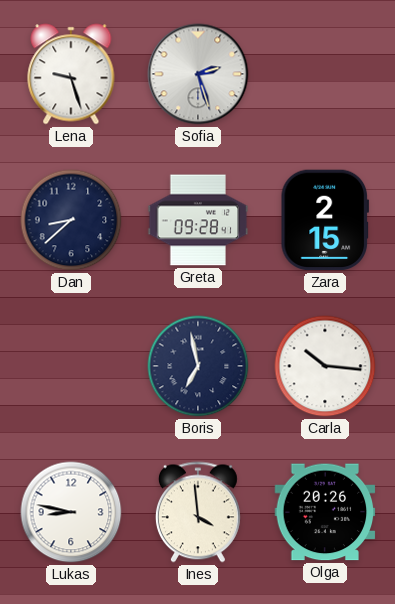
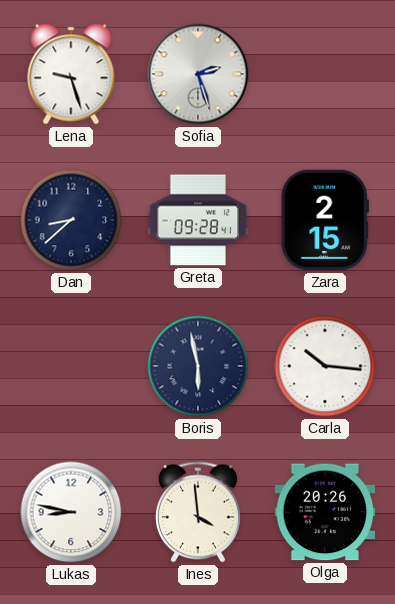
Boris: 6:58 -> 5:58
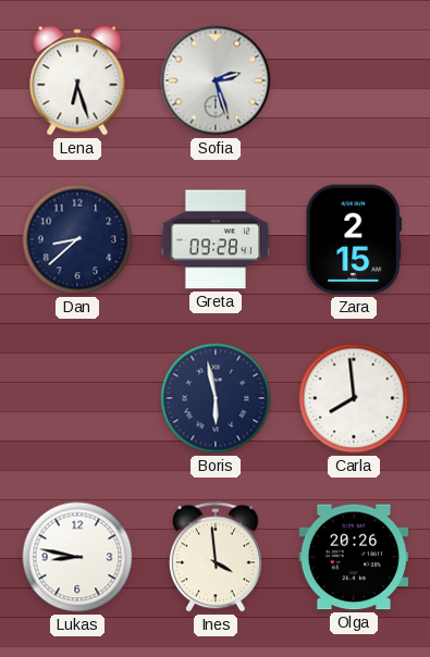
Lena: 9:27 -> 6:27
Carla: 10:16 -> 7:59
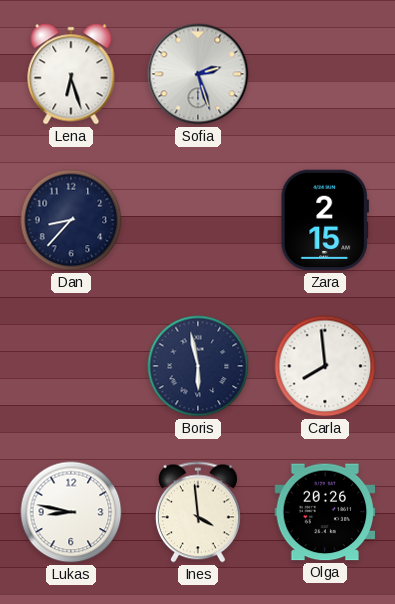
Dan: 8:38 -> 8:37
Greta: 09:28 -> none
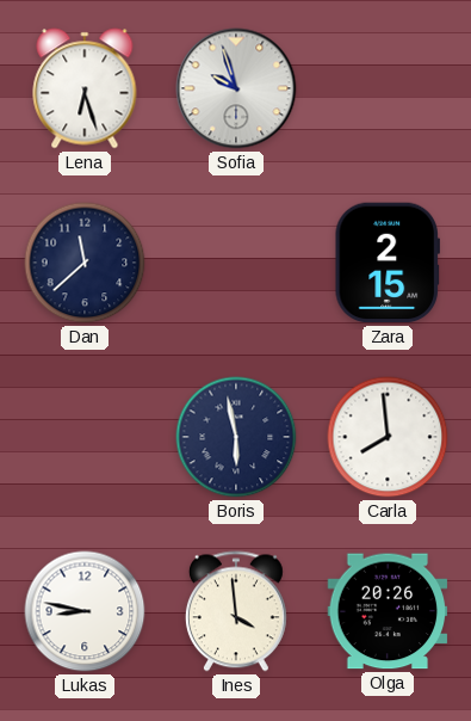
Sofia: 2:27 -> 9:57
Dan: 8:37 -> 11:38
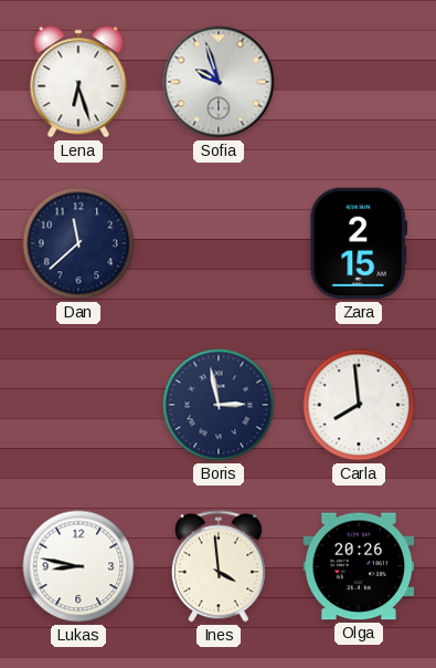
Boris: 5:58 -> 2:58
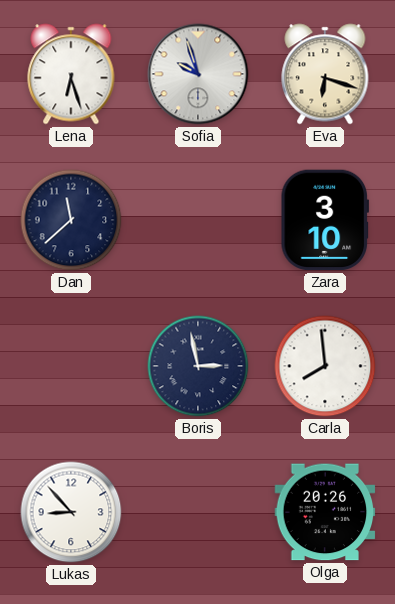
Eva: none -> 6:18
Zara: 2:15 -> 3:10
Lukas: 8:47 -> 8:53
Ines: 3:59 -> none
